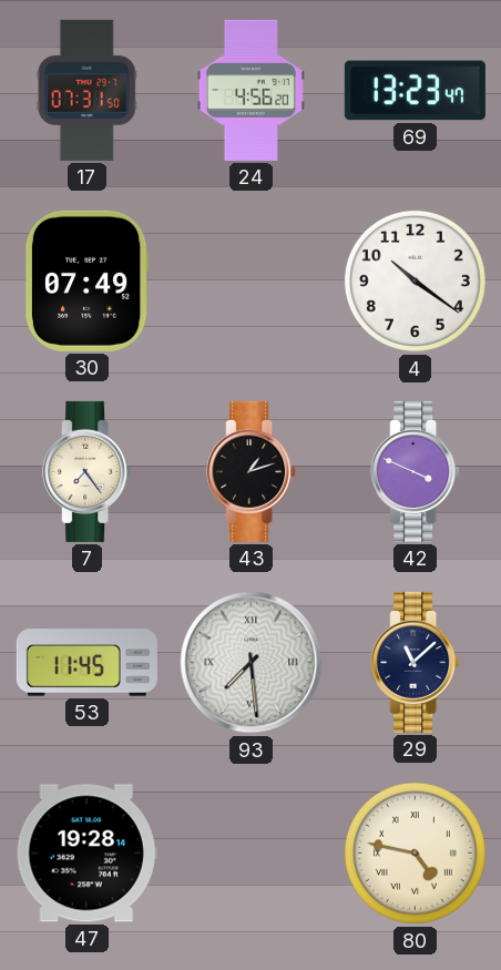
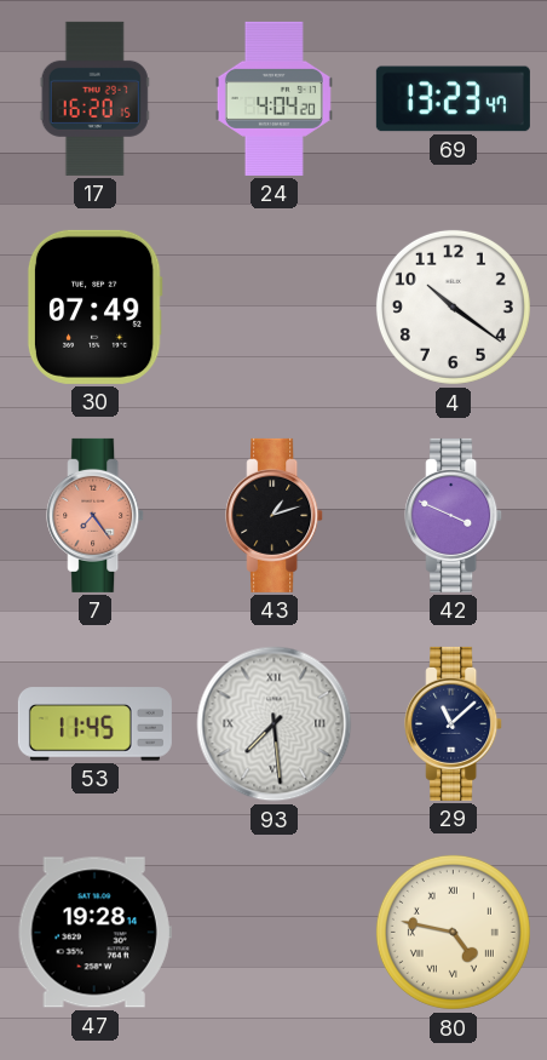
17: 07:31 -> 16:20
24: 4:56 -> 4:04
7 dial: cream -> salmon
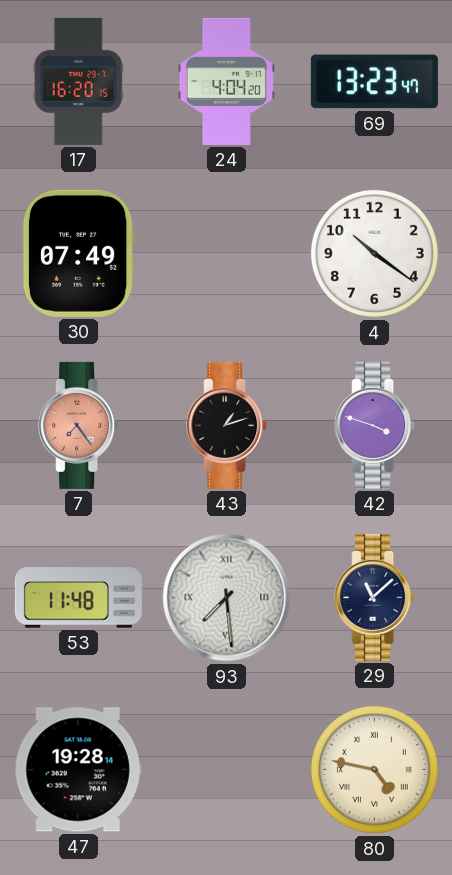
42: 3:49 -> 3:48
53: 11:45 -> 11:48
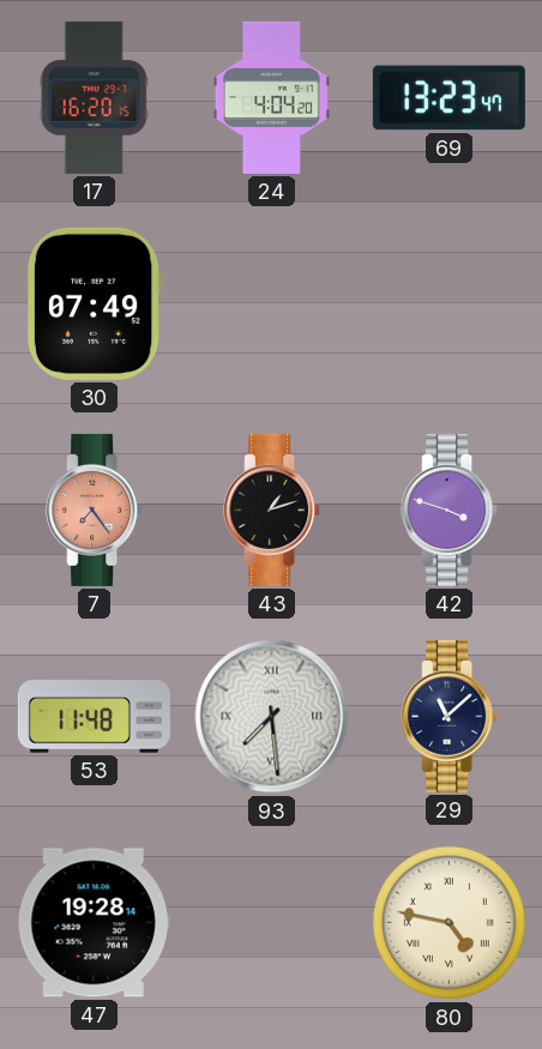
4: 10:21 -> none
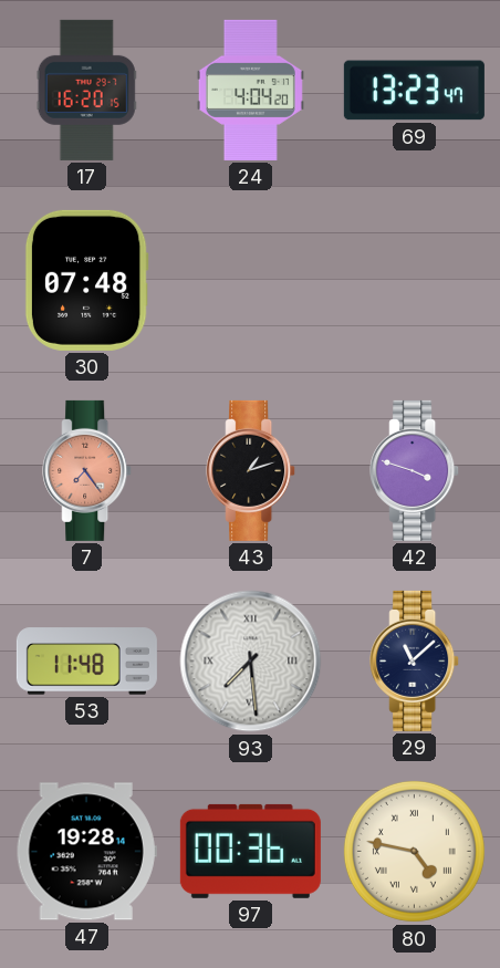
30: 07:49 -> 07:48
97: none -> 00:36
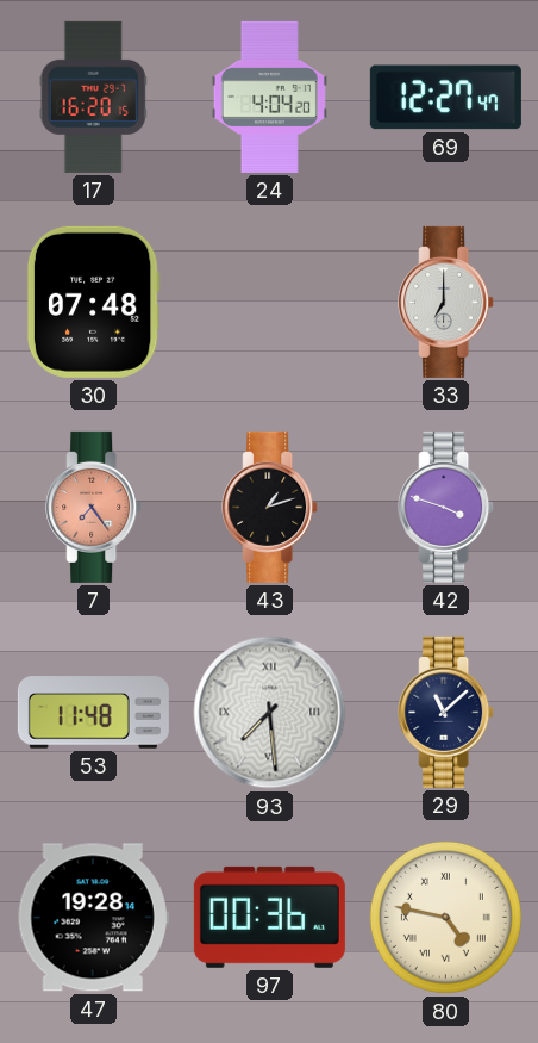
69: 13:23 -> 12:27
33: none -> 7:00
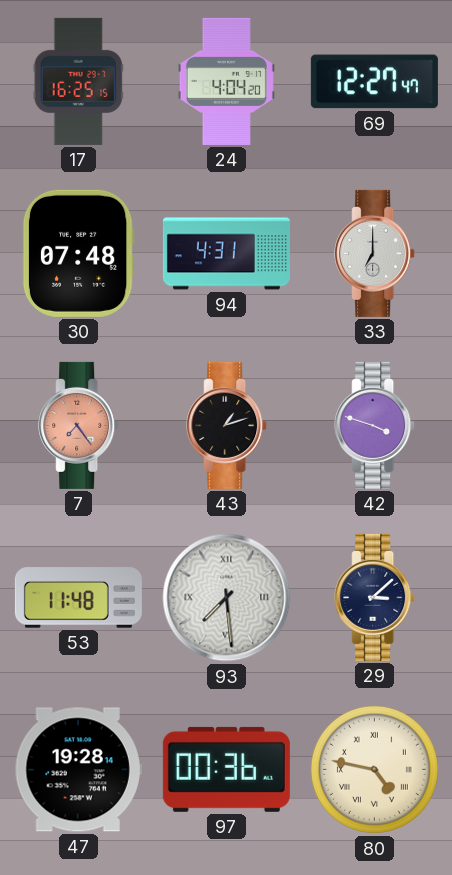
17: 16:20 -> 16:25
94: none -> 4:31
29: 11:08 -> 3:08
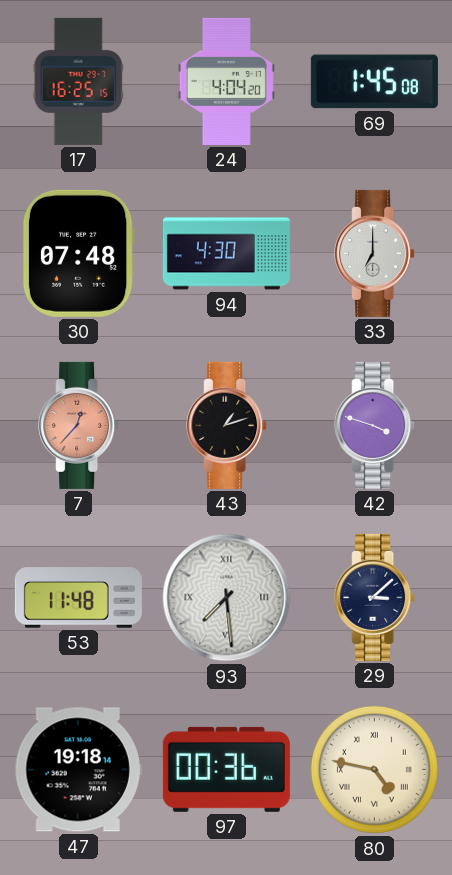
69: 12:27 -> 1:45
94: 4:31 -> 4:30
7: 7:24 -> 12:37
47: 19:28 -> 19:18
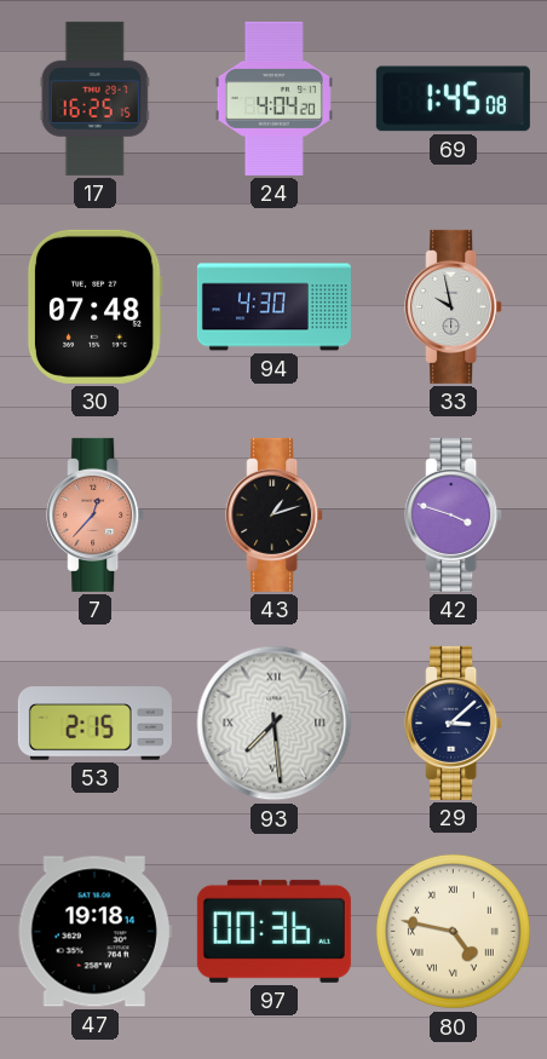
33: 7:00 -> 9:58
53: 11:48 -> 2:15
